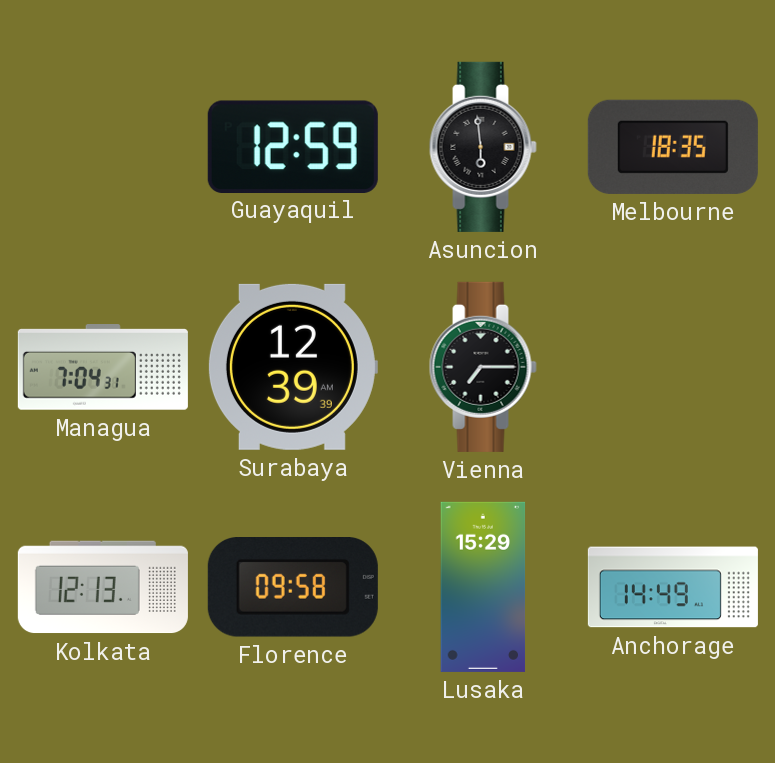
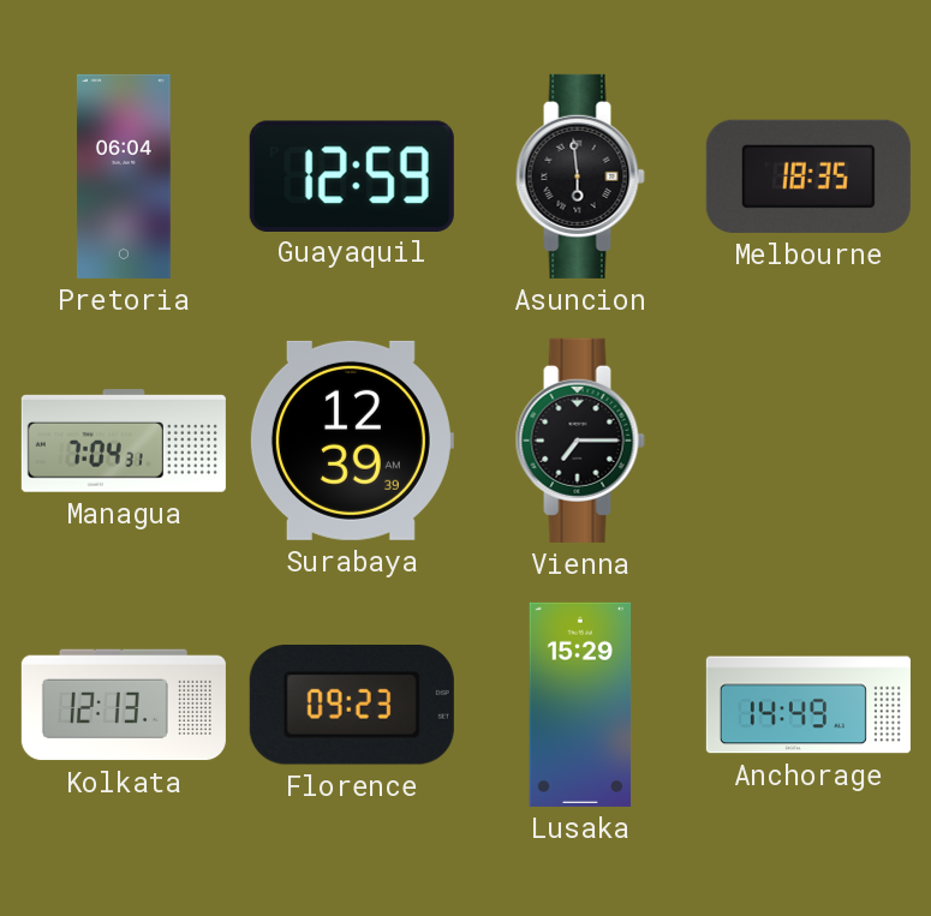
Pretoria: none -> 06:04
Florence: 09:58 -> 09:23
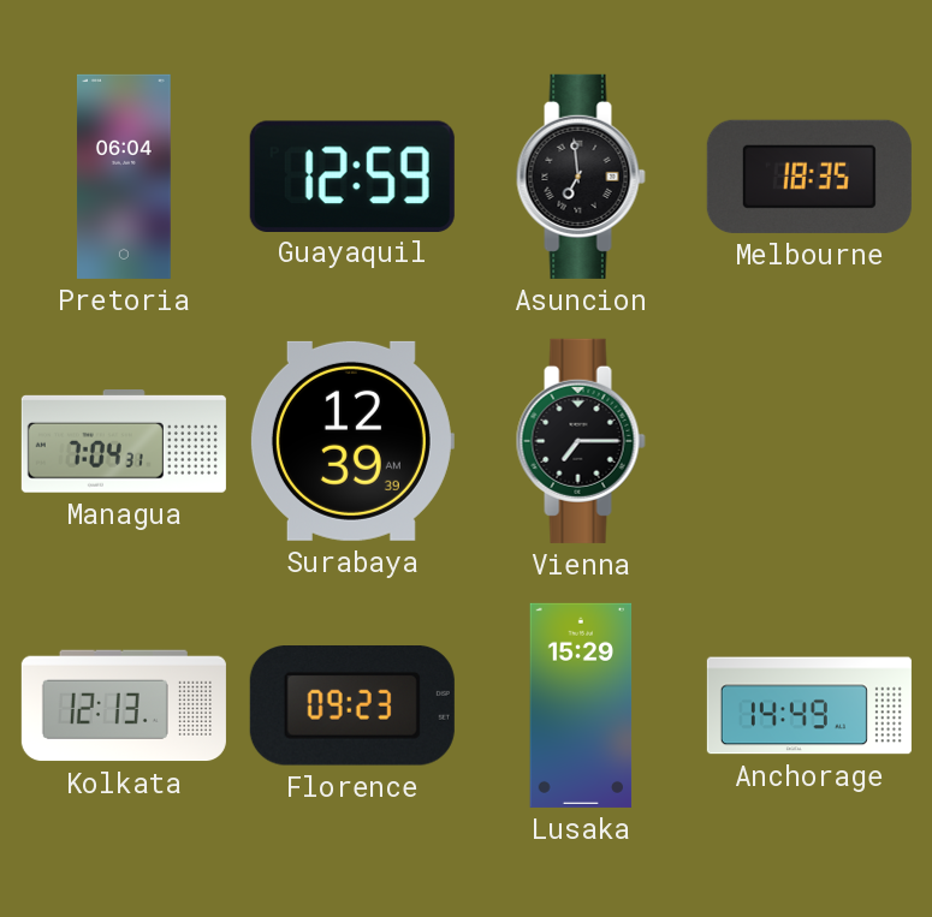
Asuncion: 5:59 -> 6:59
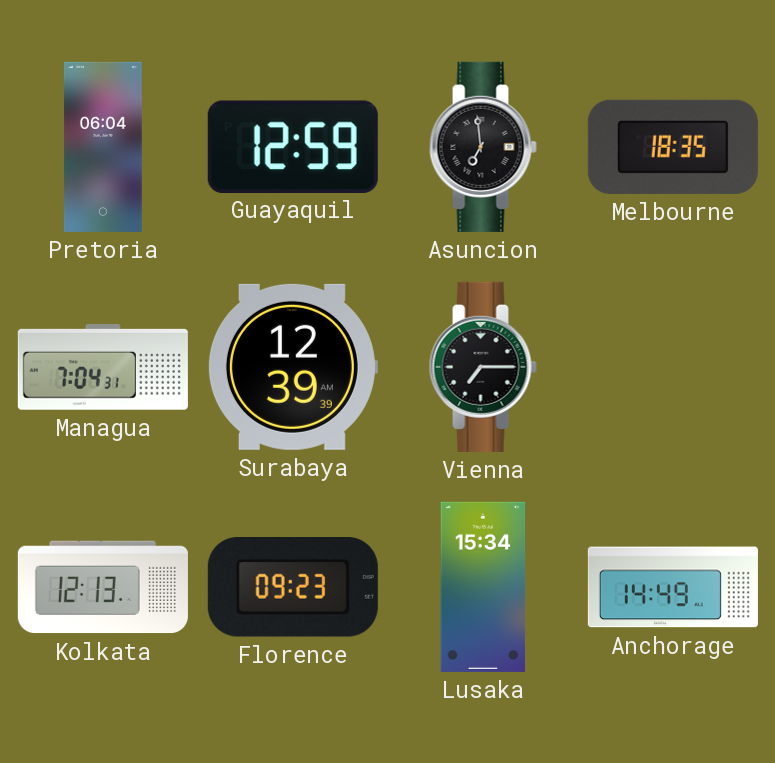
Lusaka: 15:29 -> 15:34
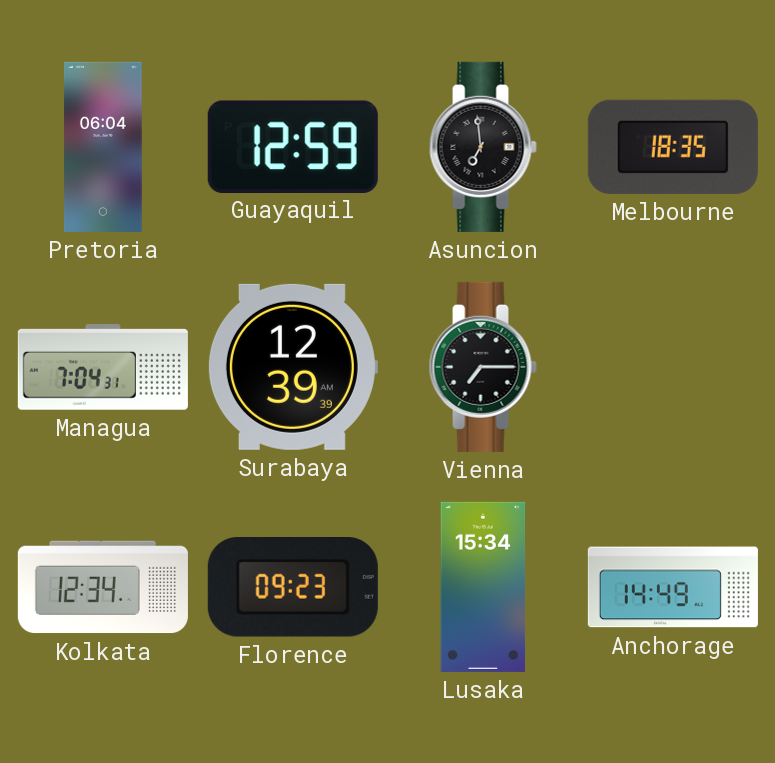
Kolkata: 12:13 -> 12:34
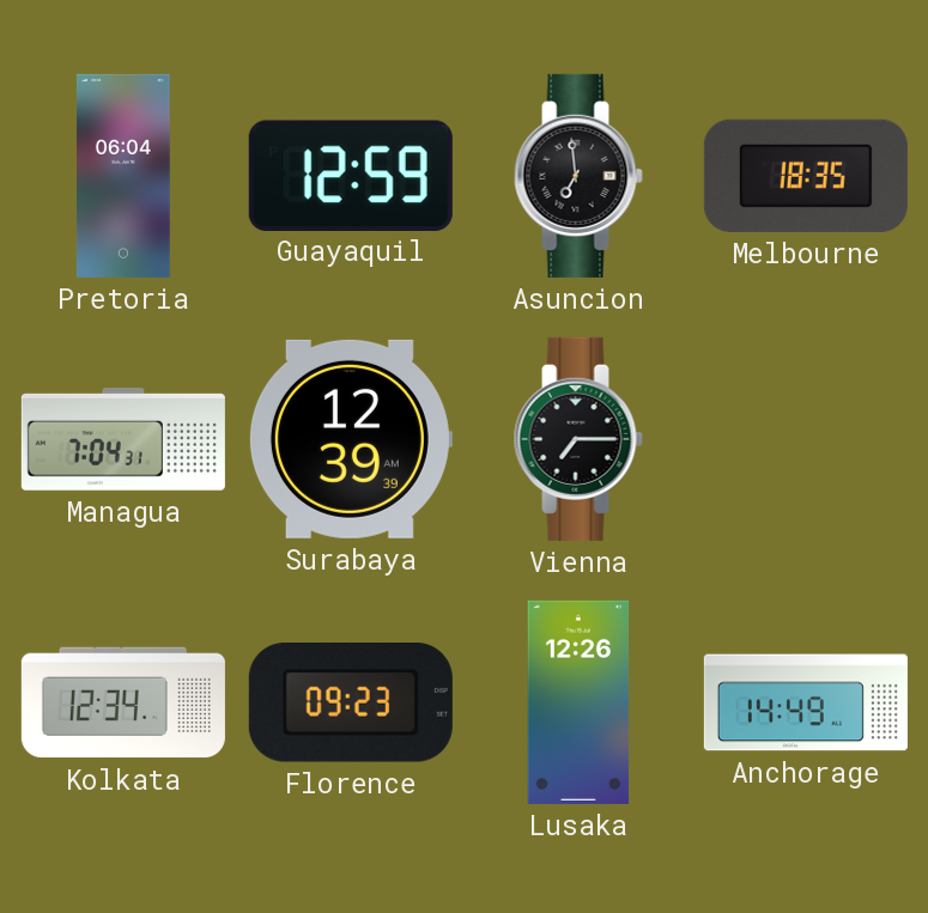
Lusaka: 15:34 -> 12:26
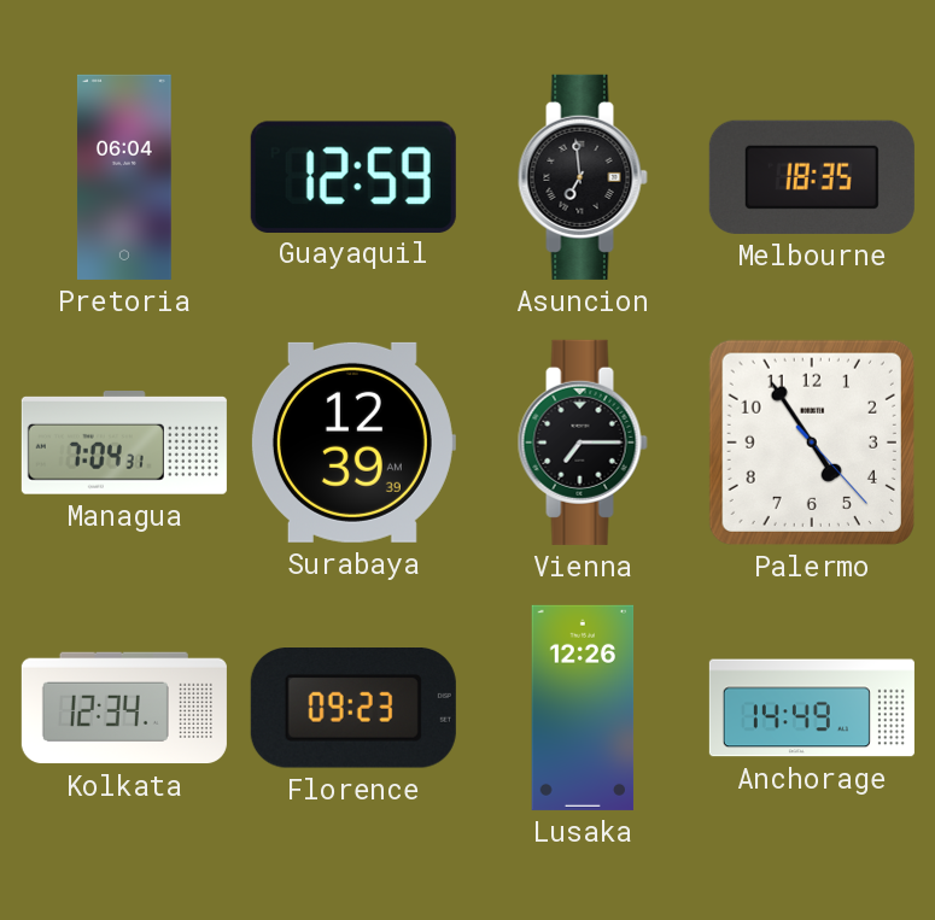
Palermo: none -> 4:54
